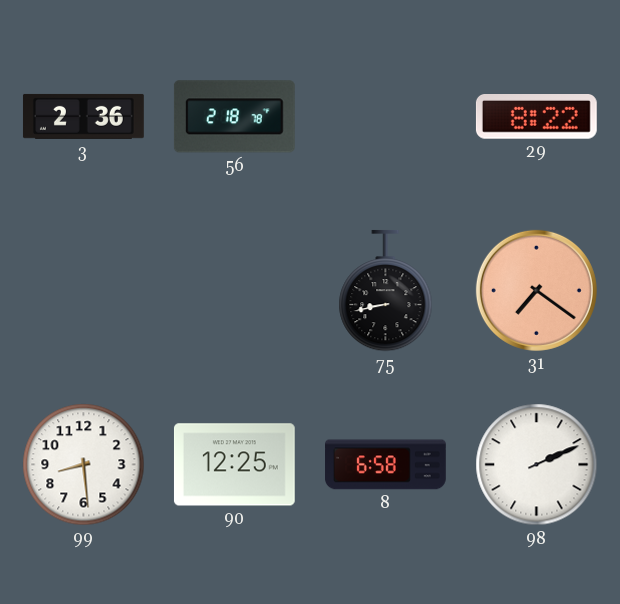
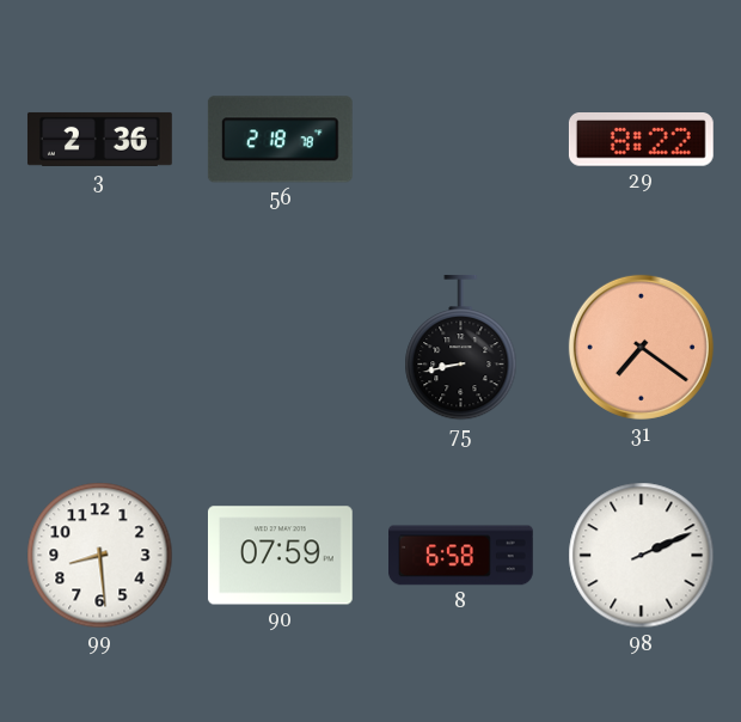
90: 12:25 -> 07:59
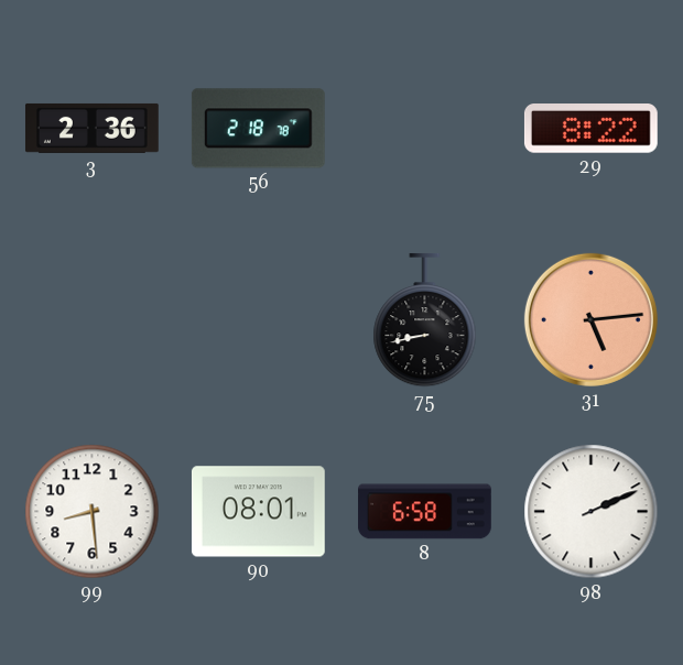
31: 7:21 -> 5:14
90: 07:59 -> 08:01
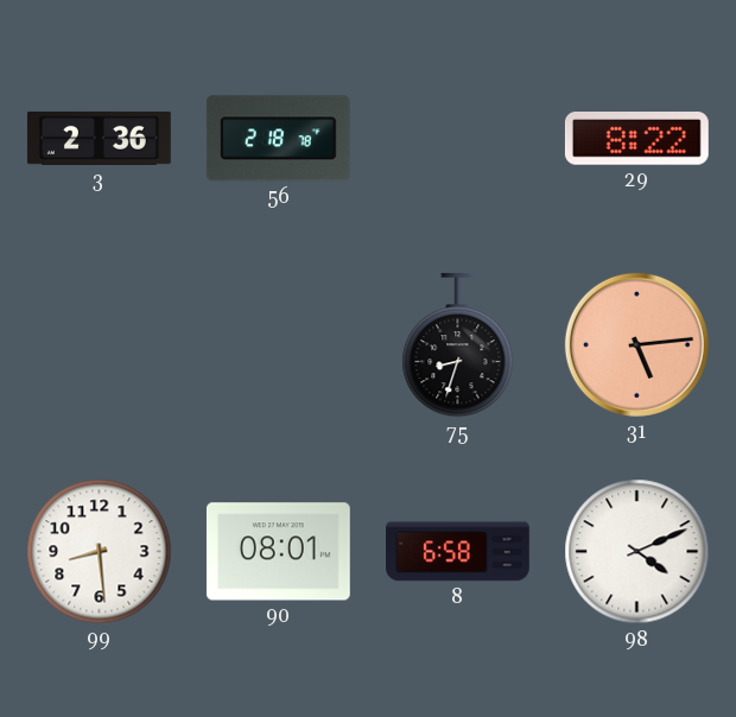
75: 8:43 -> 8:33
98: 2:11 -> 4:11
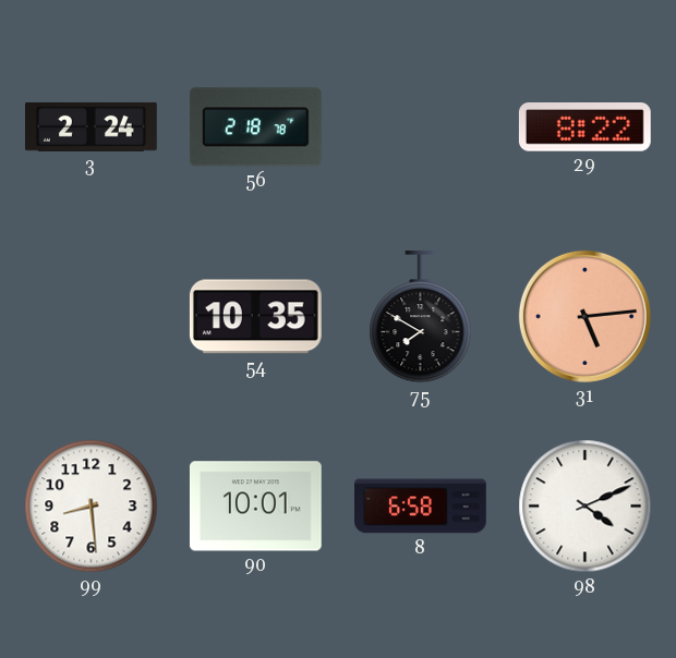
3: 2:36 -> 2:24
54: none -> 10:35
75: 8:33 -> 7:50
90: 08:01 -> 10:01
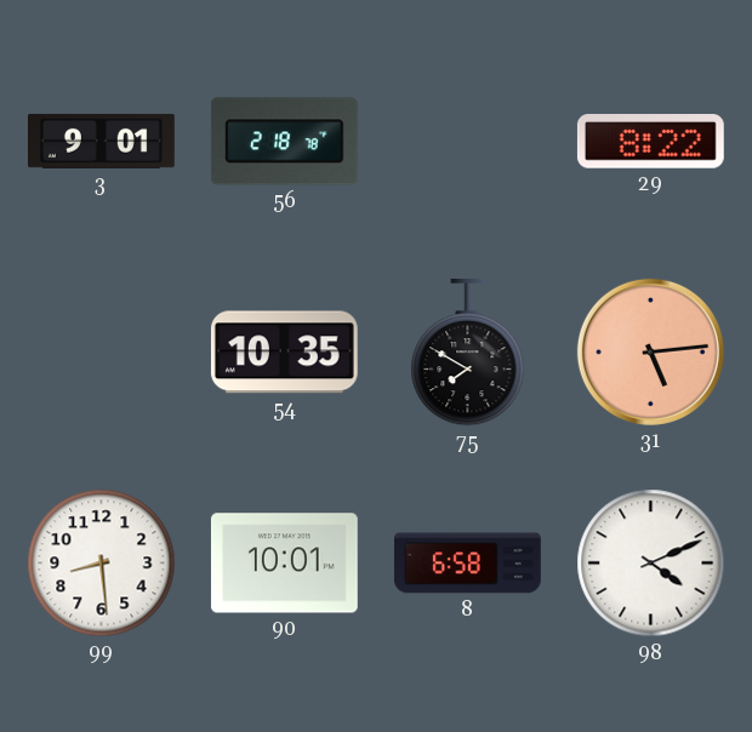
3: 2:24 -> 9:01
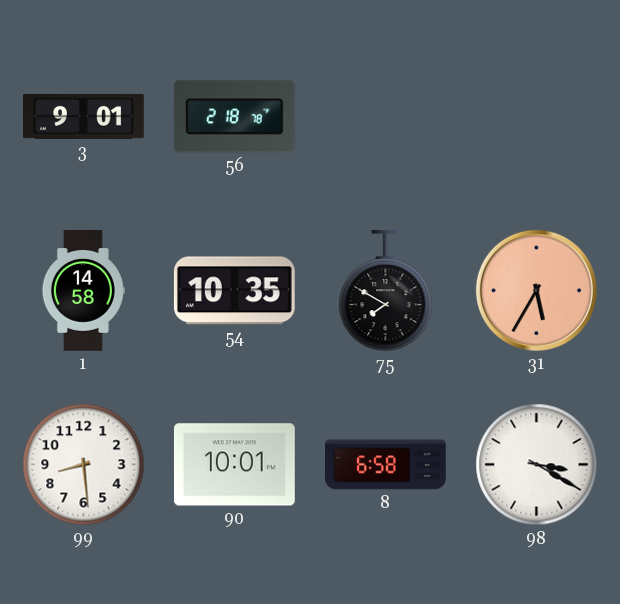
29: 8:22 -> none
1: none -> 14:58
31: 5:14 -> 5:35
98: 4:11 -> 3:20
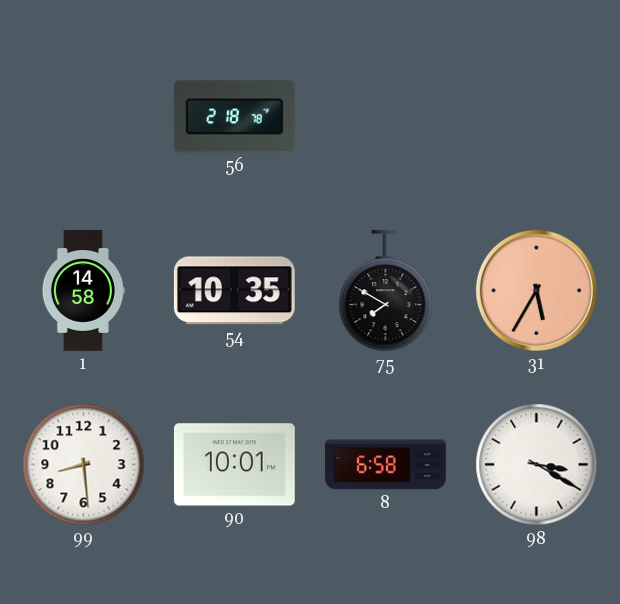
3: 9:01 -> none
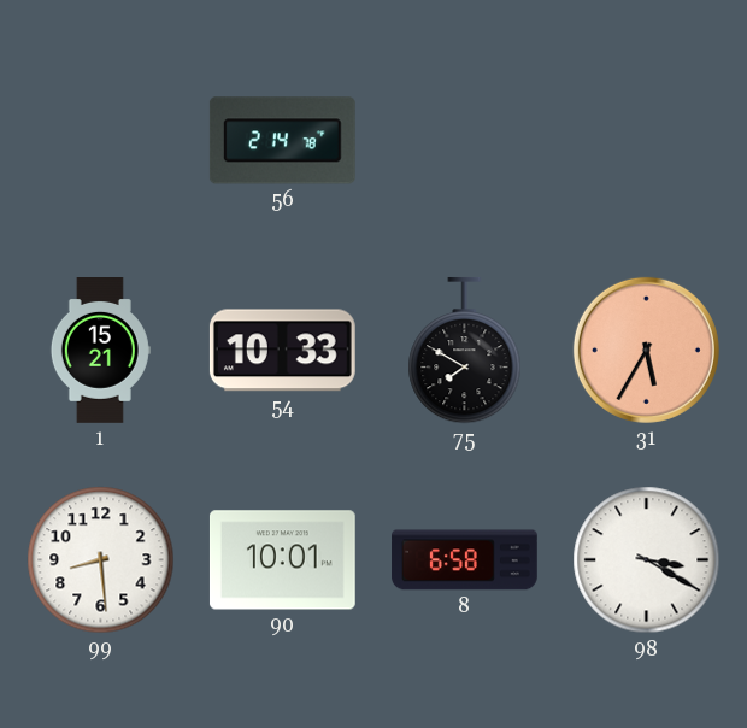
56: 2:18 -> 2:14
1: 14:58 -> 15:21
54: 10:35 -> 10:33
